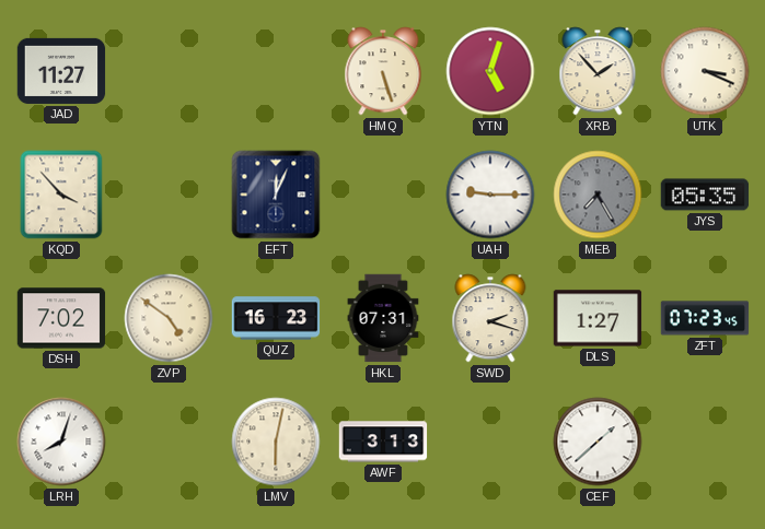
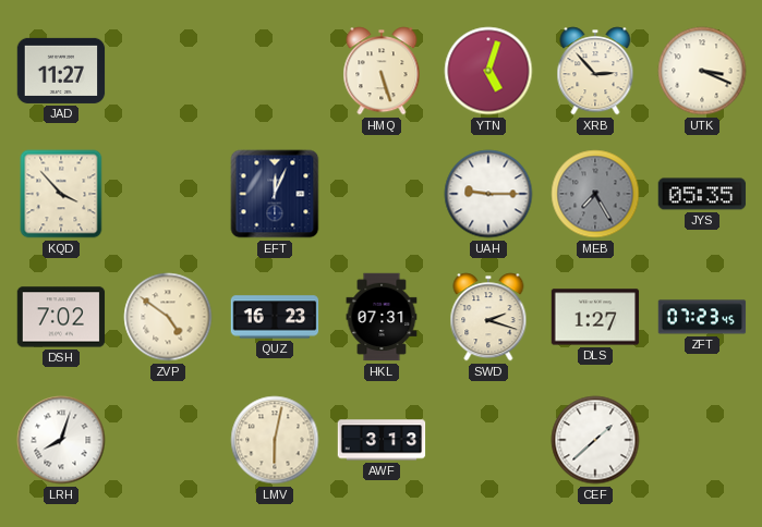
XRB: 1:53 -> 2:53
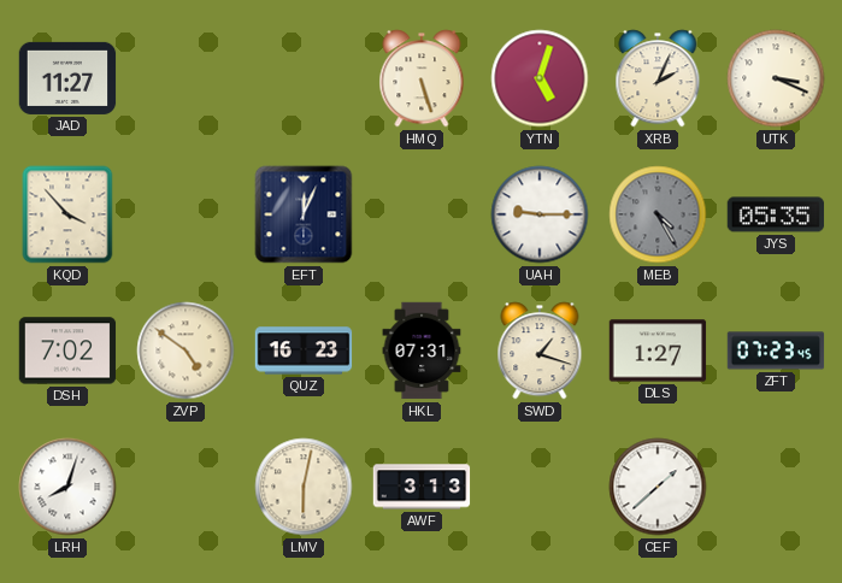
XRB: 2:53 -> 2:04
MEB: 7:25 -> 4:25
SWD: 2:18 -> 1:18
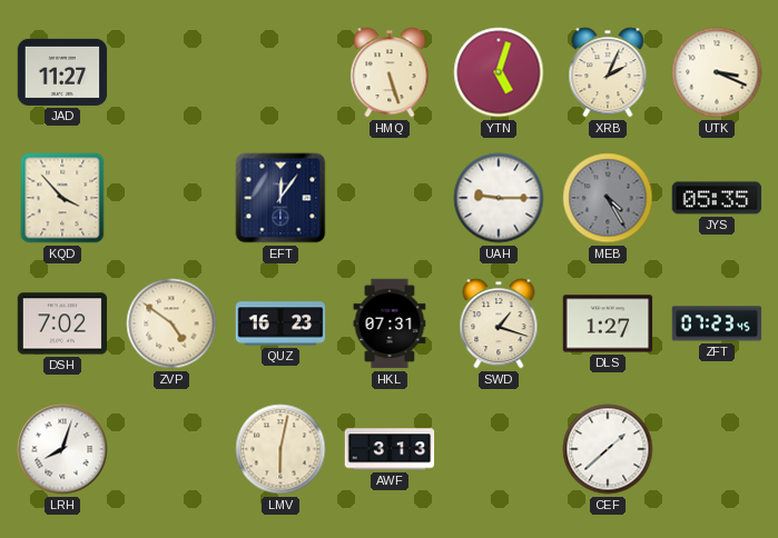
EFT: 12:04 -> 12:06
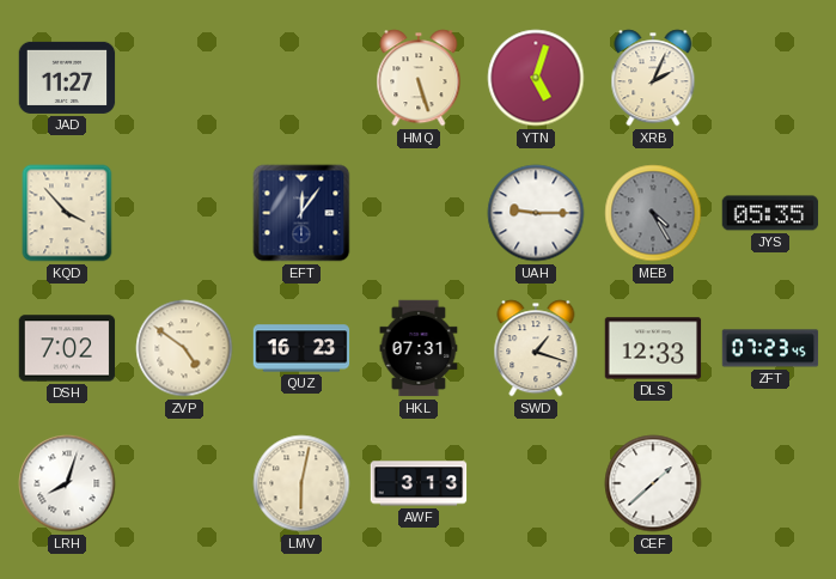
UTK: 3:19 -> none
DLS: 1:27 -> 12:33
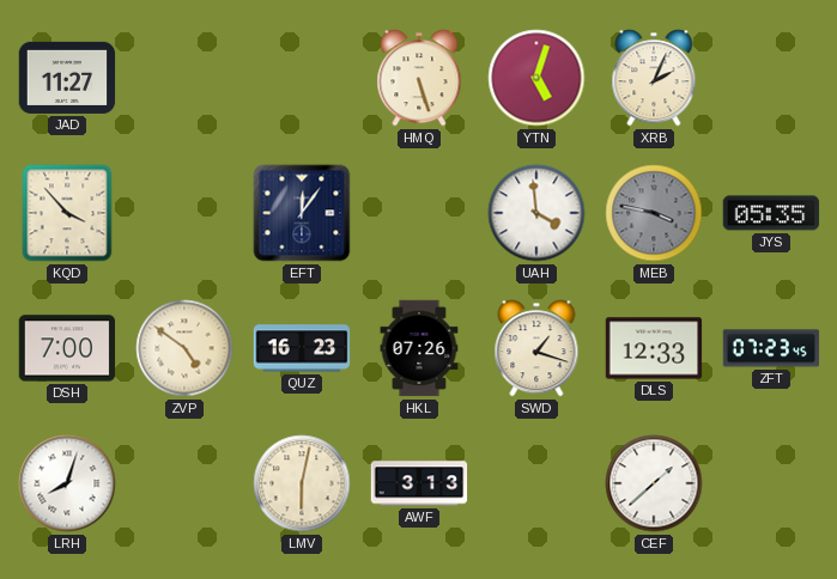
UAH: 9:15 -> 3:59
MEB: 4:25 -> 3:47
DSH: 7:02 -> 7:00
HKL: 07:31 -> 07:26
